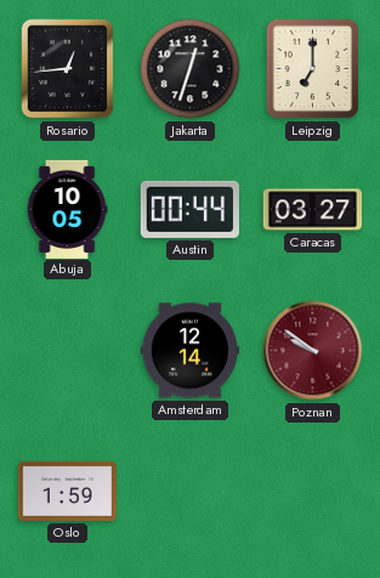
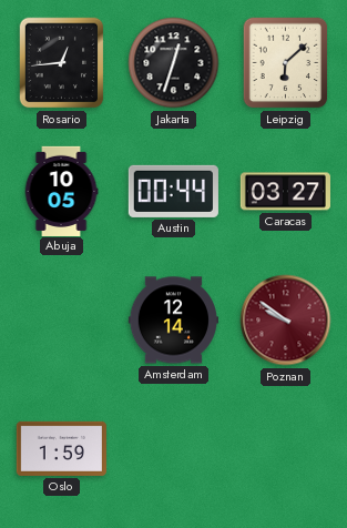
Leipzig: 7:00 -> 6:08
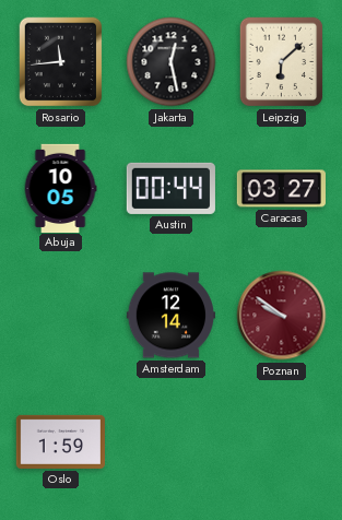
Rosario: 12:44 -> 11:44
Jakarta: 12:33 -> 12:28
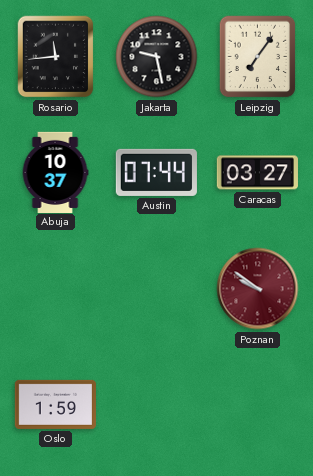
Jakarta: 12:28 -> 9:28
Leipzig: 6:08 -> 7:06
Abuja: 10:05 -> 10:37
Austin: 00:44 -> 07:44
Amsterdam: 12:14 -> none
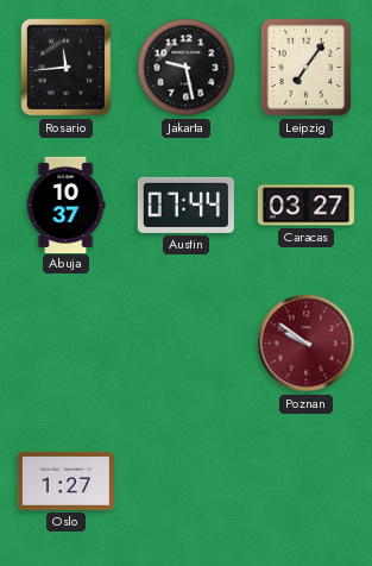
Oslo: 1:59 -> 1:27
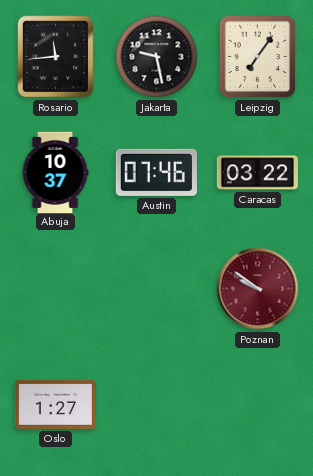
Austin: 07:44 -> 07:46
Caracas: 03:27 -> 03:22
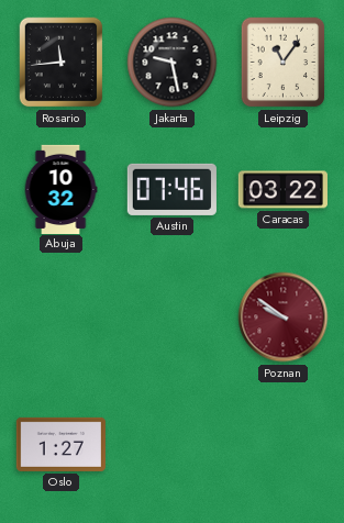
Leipzig: 7:06 -> 11:06
Abuja: 10:37 -> 10:32
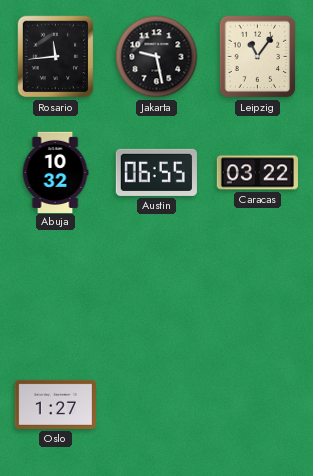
Austin: 07:46 -> 06:55
Poznan: 9:51 -> none
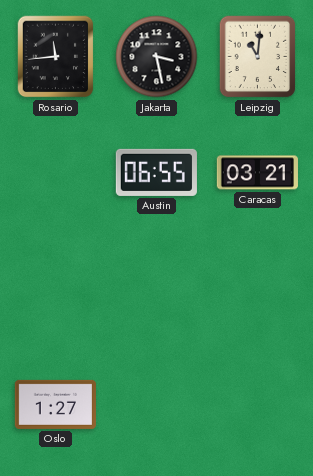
Jakarta: 9:28 -> 3:28
Leipzig: 11:06 -> 11:01
Abuja: 10:32 -> none
Caracas: 03:22 -> 03:21
